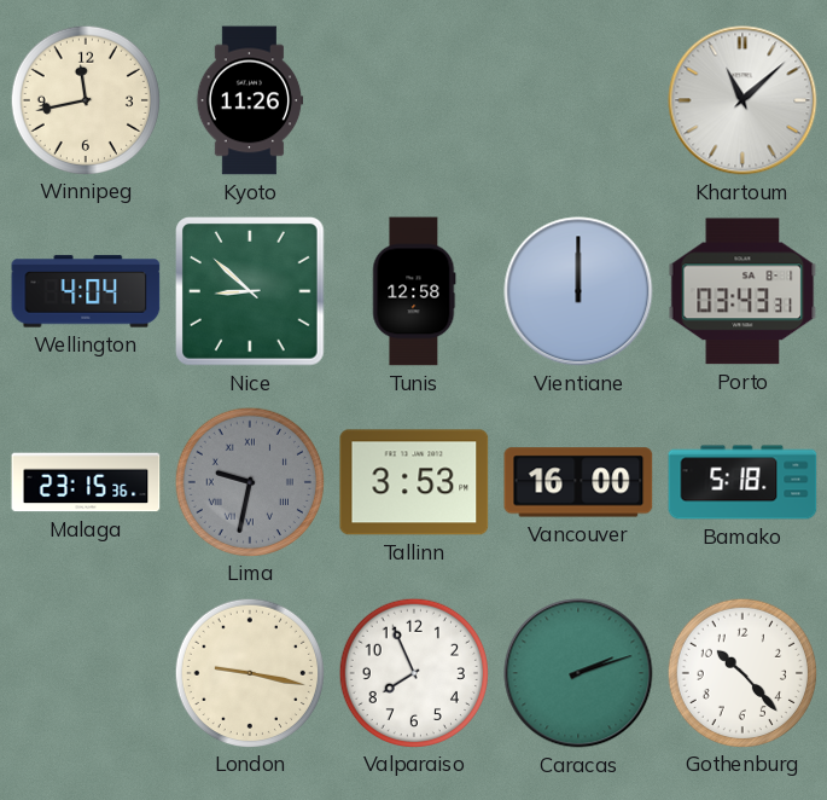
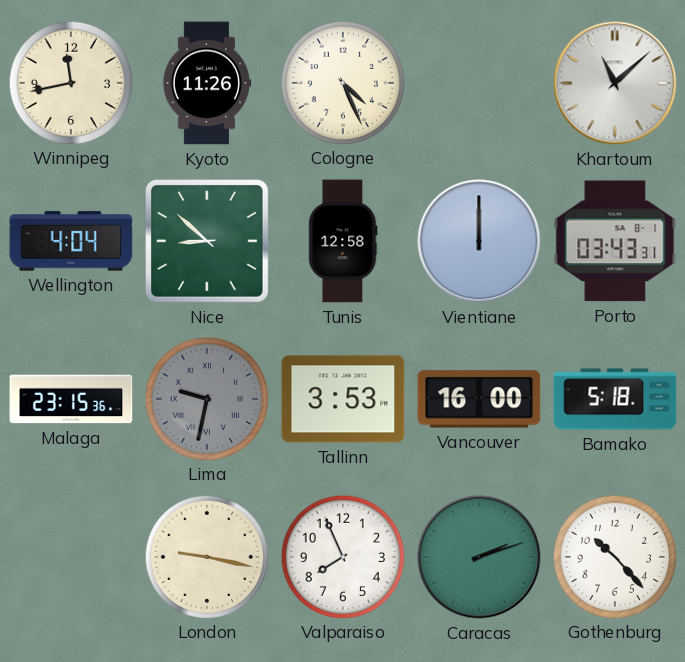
Cologne: none -> 4:26
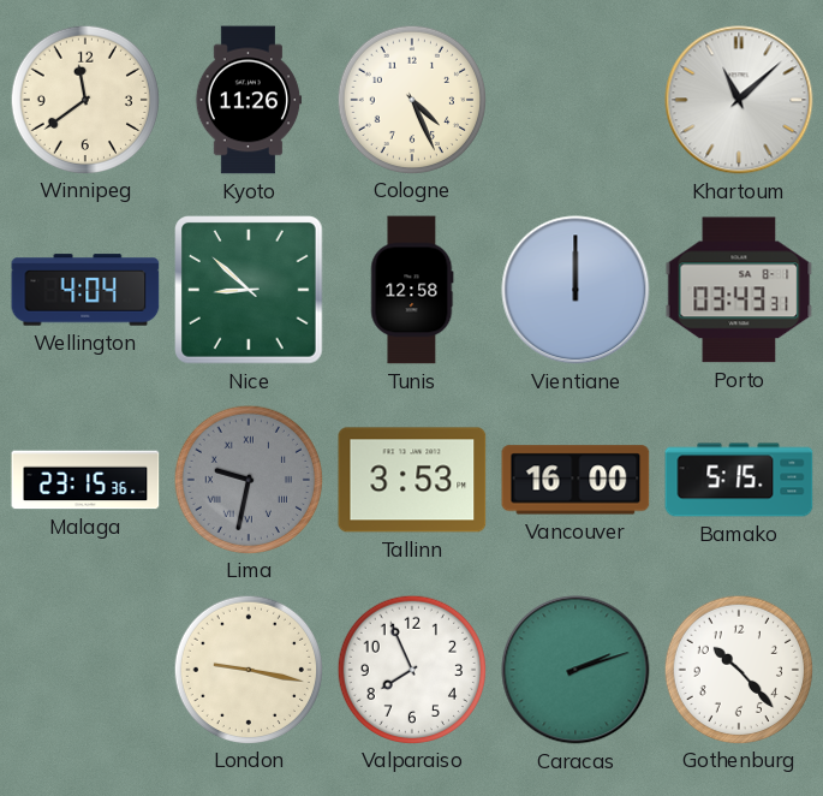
Winnipeg: 11:43 -> 11:39
Bamako: 5:18 -> 5:15
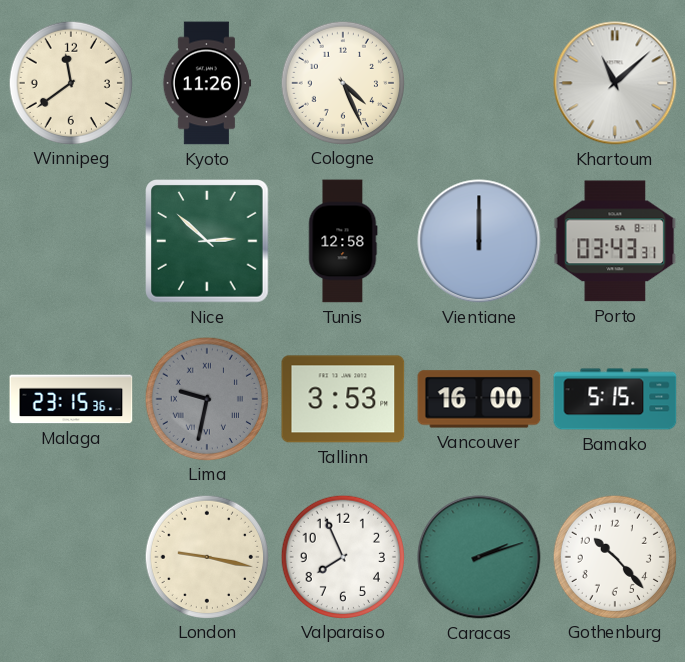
Wellington: 4:04 -> none
Nice: 8:52 -> 2:52
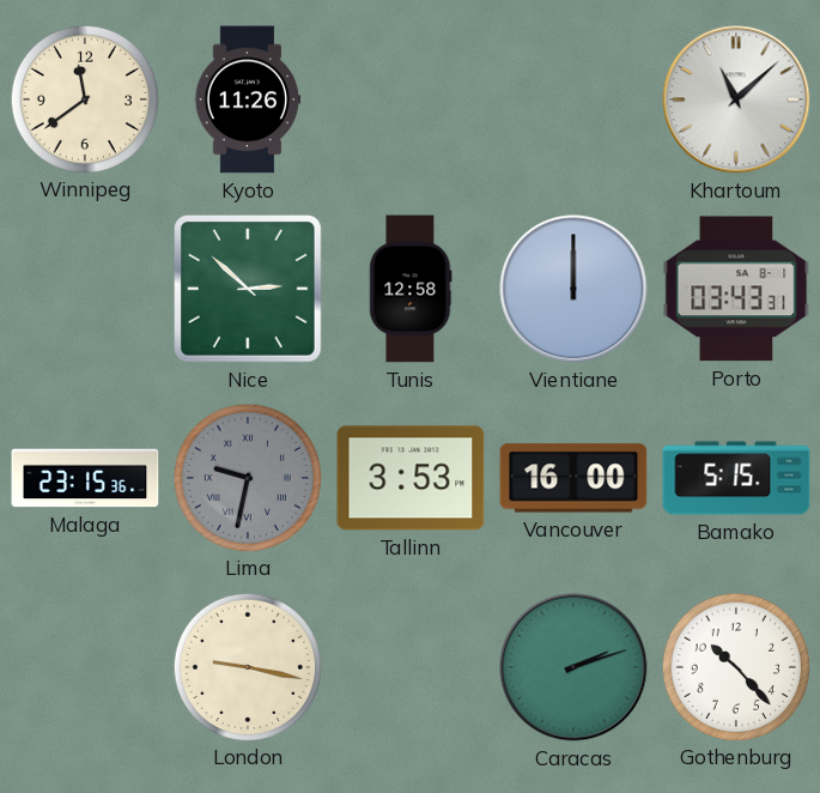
Cologne: 4:26 -> none
Valparaiso: 7:56 -> none
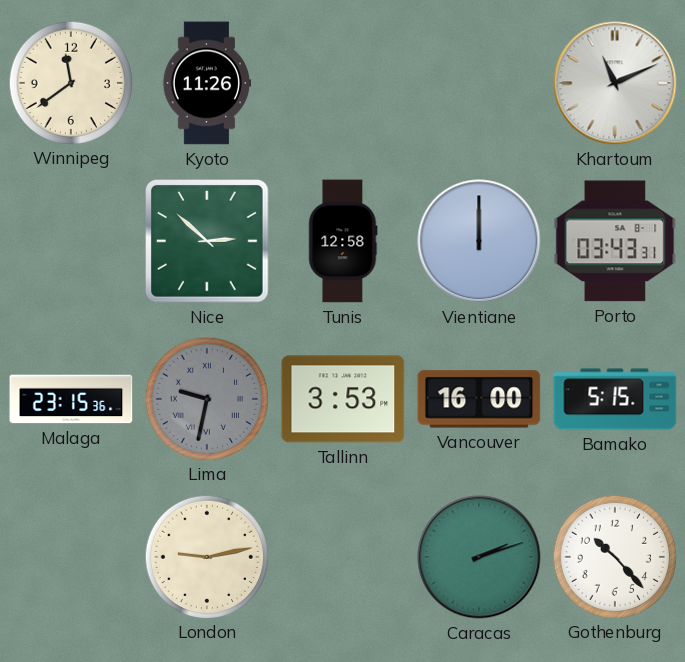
Khartoum: 11:08 -> 11:11
London: 9:17 -> 9:13
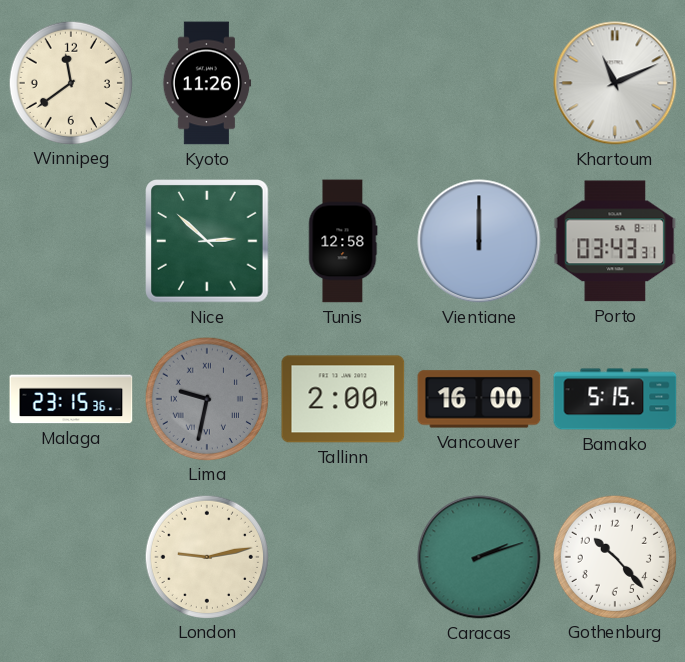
Tallinn: 3:53 -> 2:00
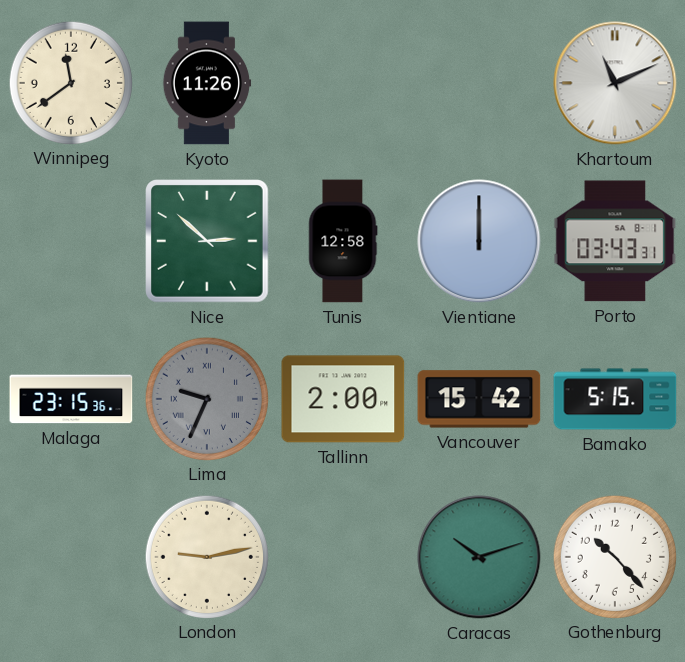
Lima: 9:32 -> 9:34
Vancouver: 16:00 -> 15:42
Caracas: 2:12 -> 10:12
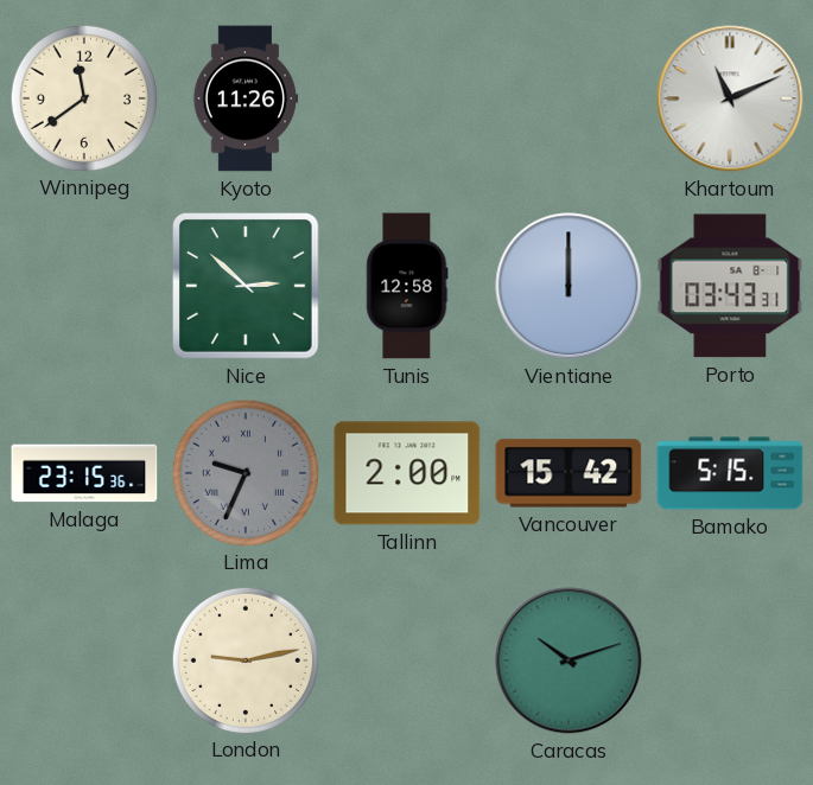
Gothenburg: 10:23 -> none
